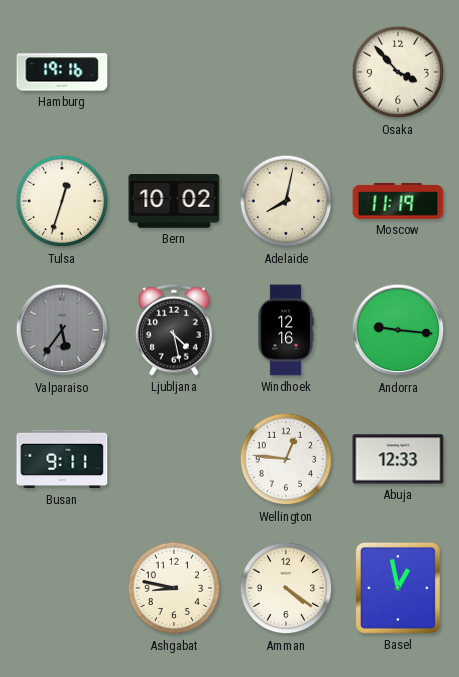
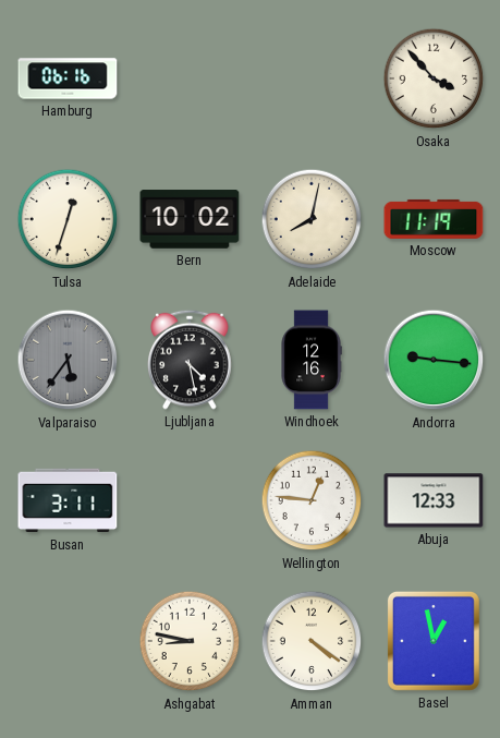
Hamburg: 19:16 -> 06:16
Busan: 9:11 -> 3:11
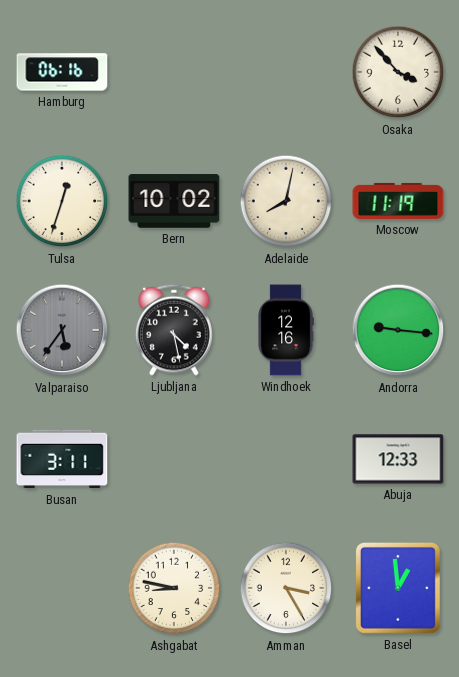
Wellington: 12:46 -> none
Amman: 4:21 -> 3:25
Basel: 12:58 -> 12:59
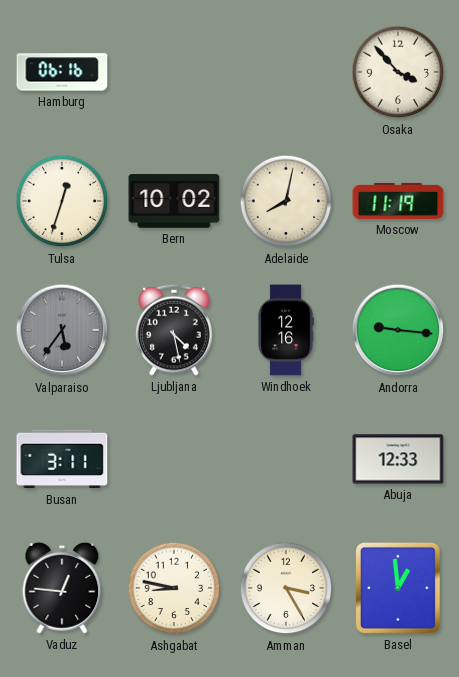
Vaduz: none -> 12:46
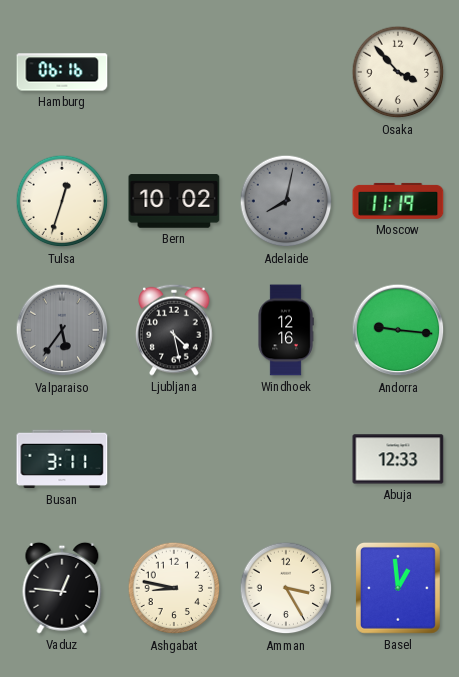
Adelaide dial: cream -> grey
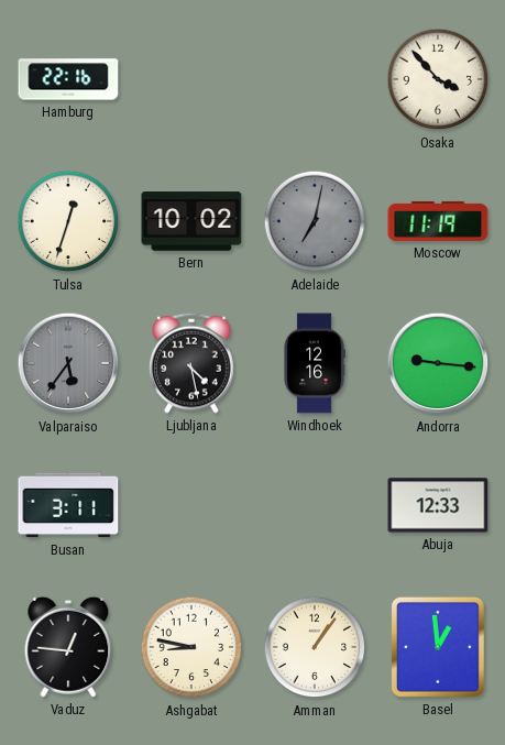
Hamburg: 06:16 -> 22:16
Adelaide: 8:02 -> 7:02
Amman: 3:25 -> 1:06
